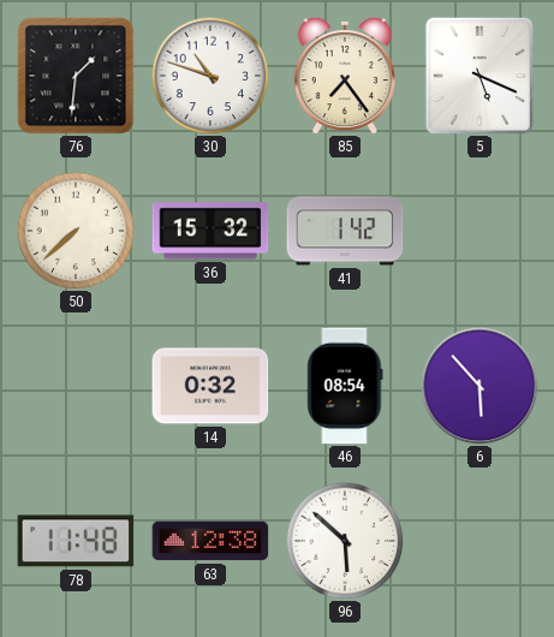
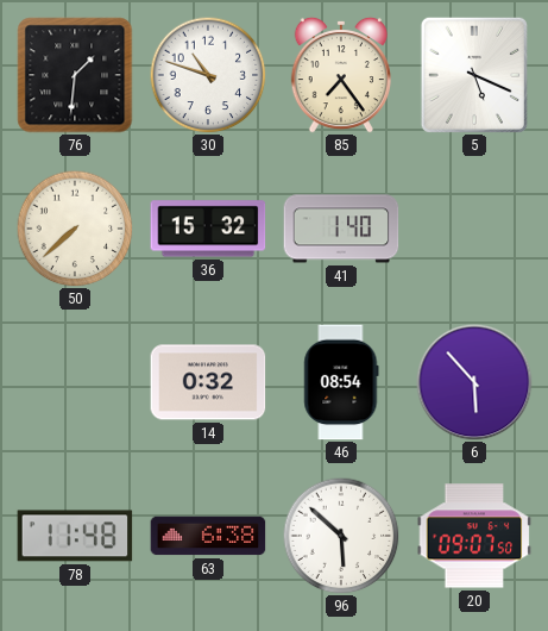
41: 1:42 -> 1:40
63: 12:38 -> 6:38
20: none -> 09:07
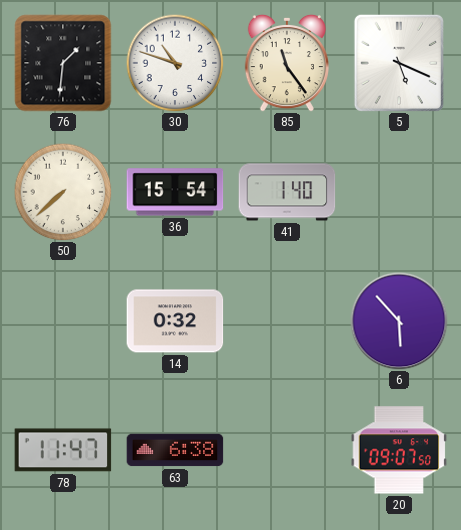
85: 7:24 -> 11:24
36: 15:32 -> 15:54
46: 08:54 -> none
78: 11:48 -> 11:47
96: 5:52 -> none
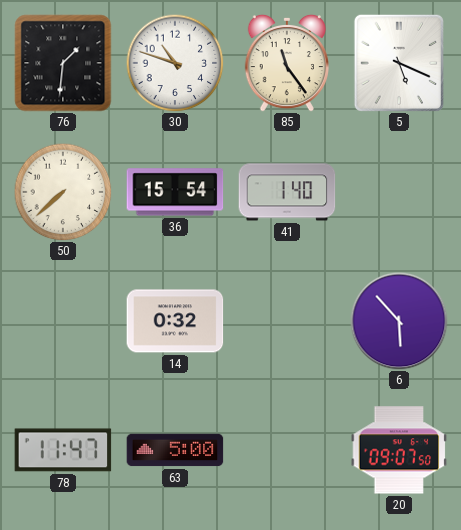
63: 6:38 -> 5:00
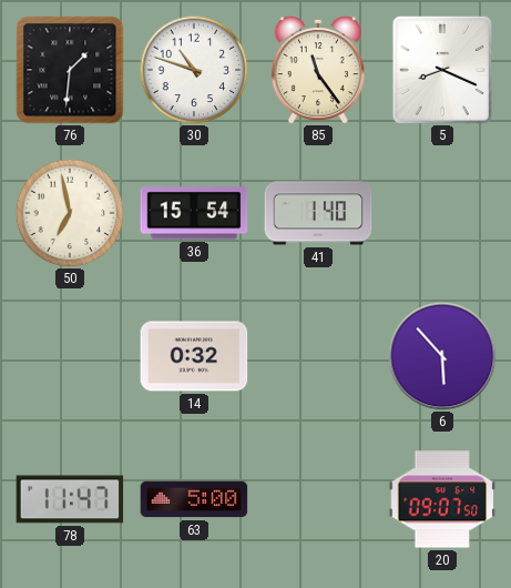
5: 5:19 -> 8:19
50: 7:38 -> 6:58
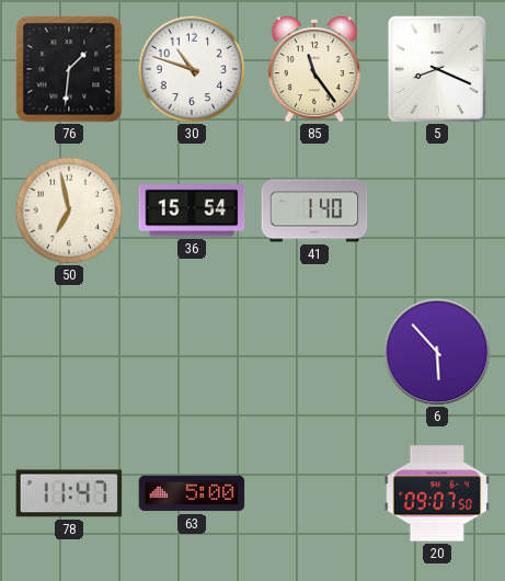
14: 0:32 -> none
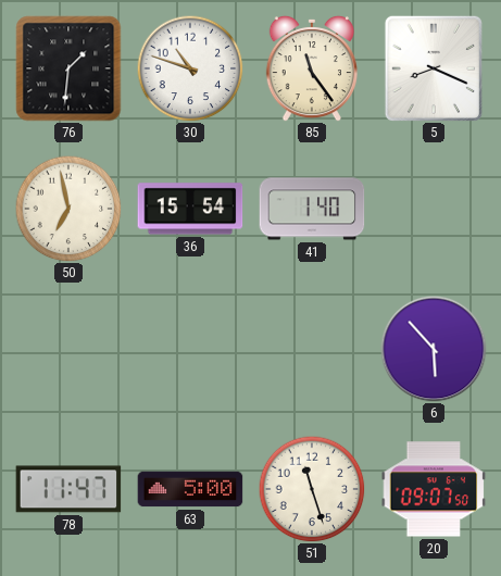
51: none -> 11:27
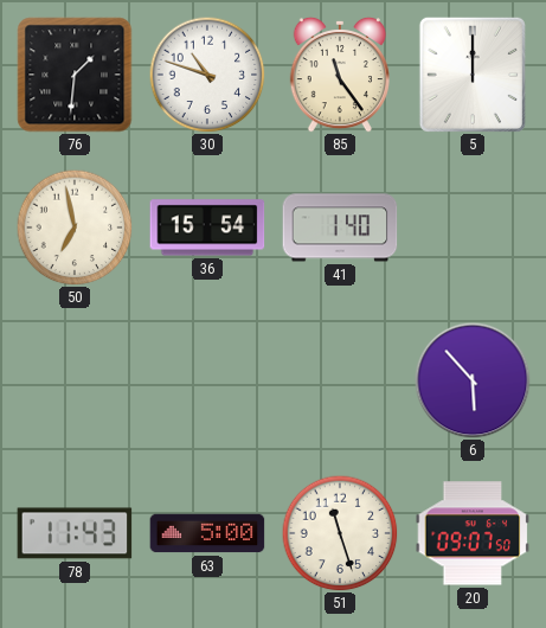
5: 8:19 -> 12:00
78: 11:47 -> 11:43
